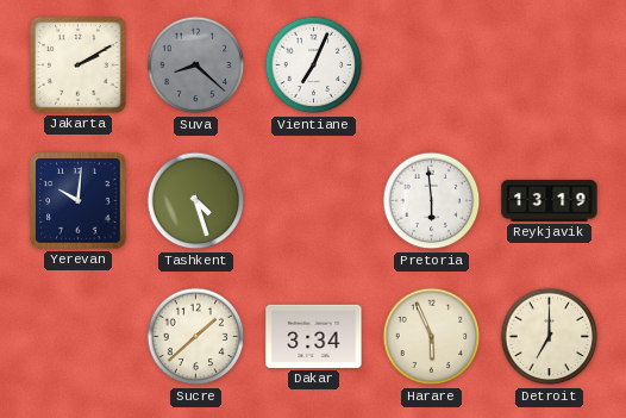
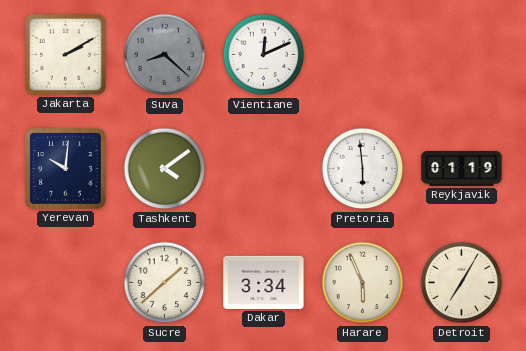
Vientiane: 7:04 -> 12:11
Tashkent: 4:27 -> 4:09
Reykjavik: 13:19 -> 01:19
Detroit: 7:00 -> 7:05
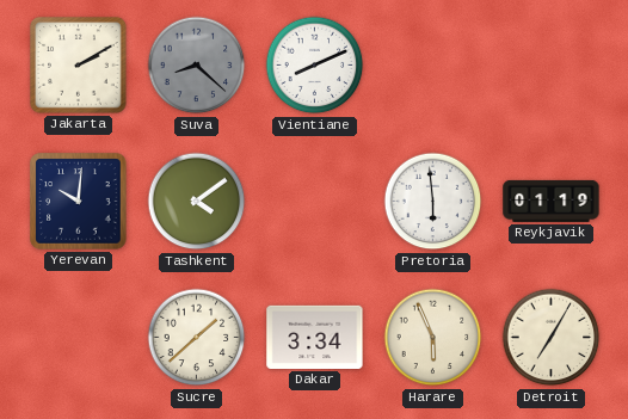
Vientiane: 12:11 -> 8:11
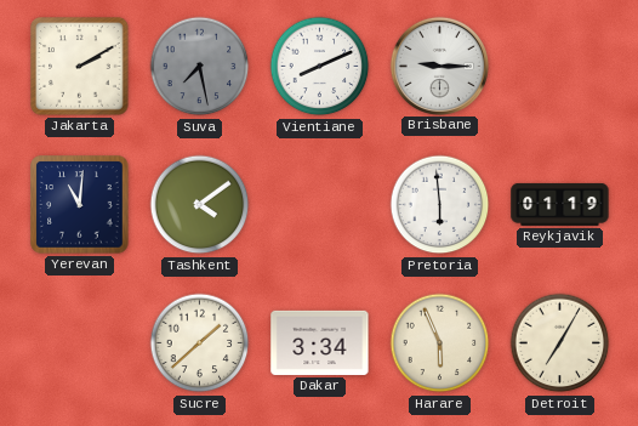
Suva: 8:22 -> 7:28
Brisbane: none -> 9:15
Yerevan: 10:01 -> 11:01
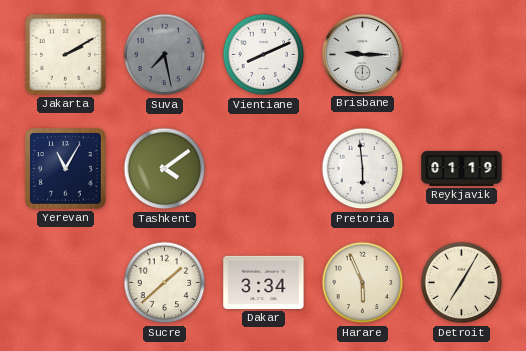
Yerevan: 11:01 -> 11:05
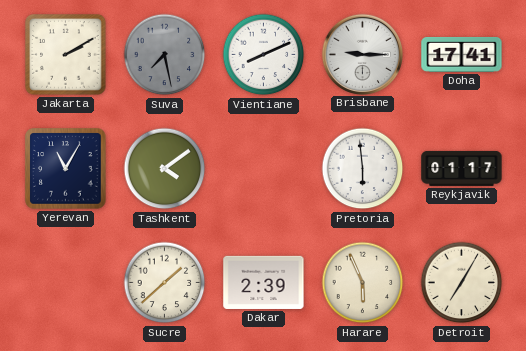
Doha: none -> 17:41
Reykjavik: 01:19 -> 01:17
Dakar: 3:34 -> 2:39
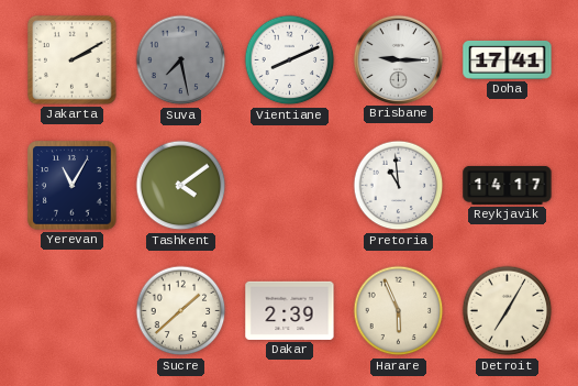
Pretoria: 5:59 -> 10:59
Reykjavik: 01:17 -> 14:17
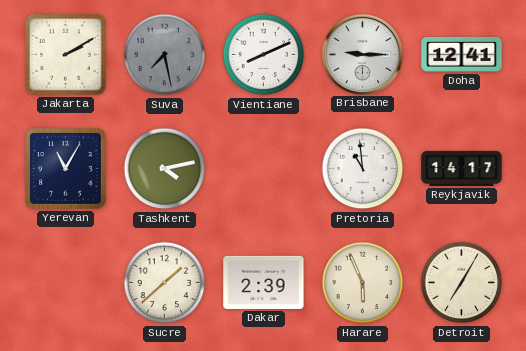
Doha: 17:41 -> 12:41
Tashkent: 4:09 -> 4:13
